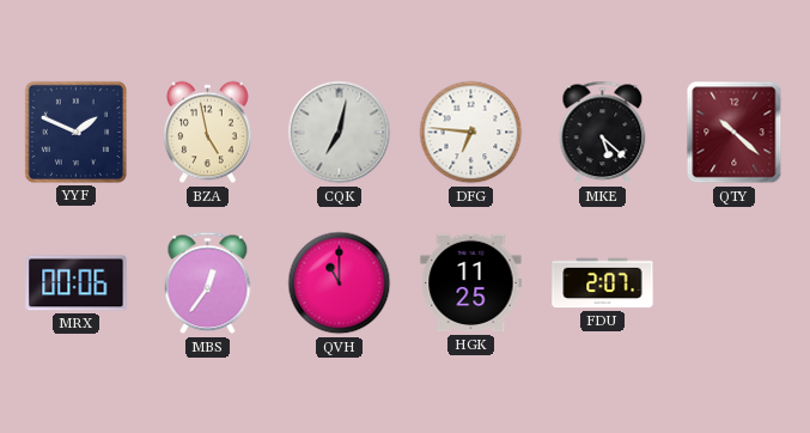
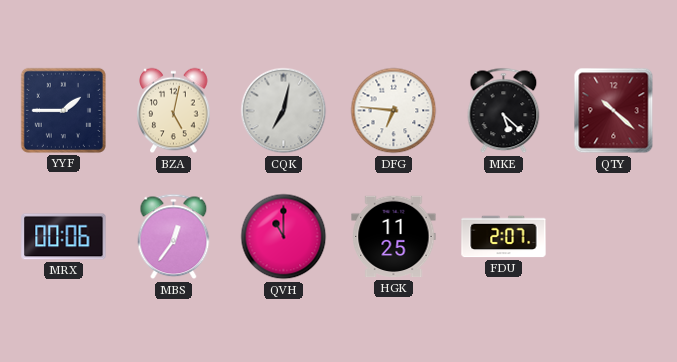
YYF: 1:49 -> 1:45
BZA: 4:58 -> 5:02
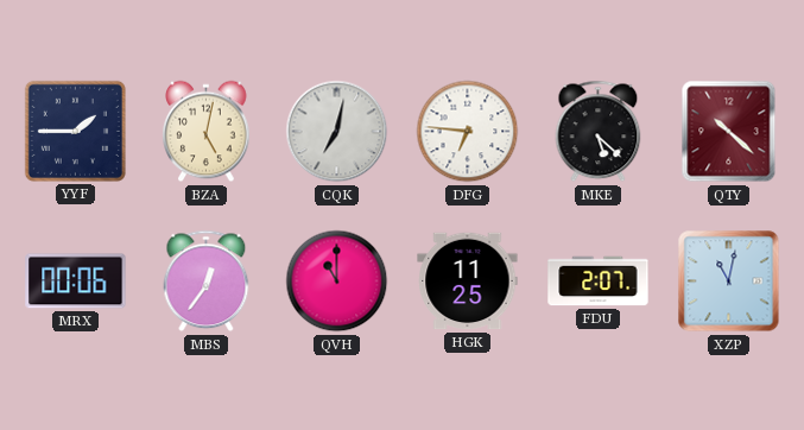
XZP: none -> 11:02
